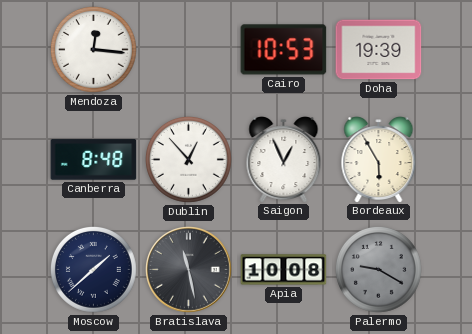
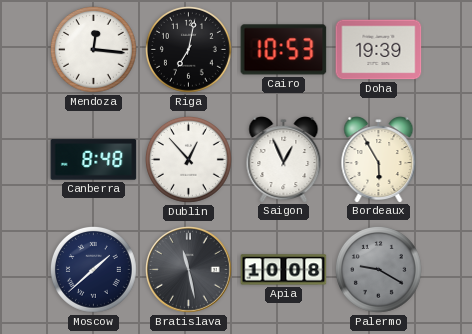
Riga: none -> 7:02
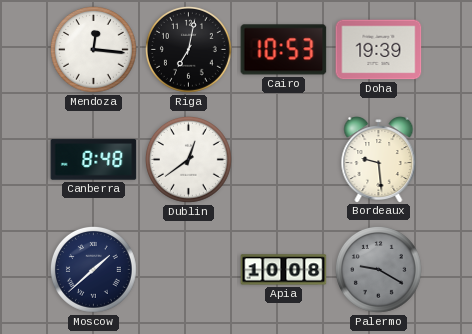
Dublin: 12:53 -> 12:39
Saigon: 12:56 -> none
Bordeaux: 5:55 -> 9:29
Bratislava: 11:28 -> none
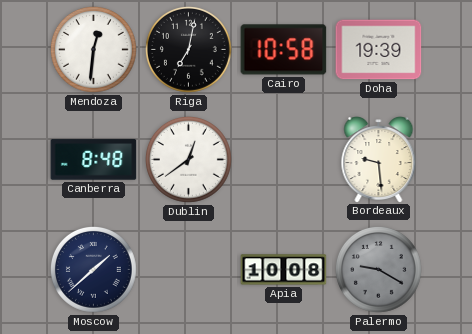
Mendoza: 12:16 -> 12:31
Cairo: 10:53 -> 10:58
